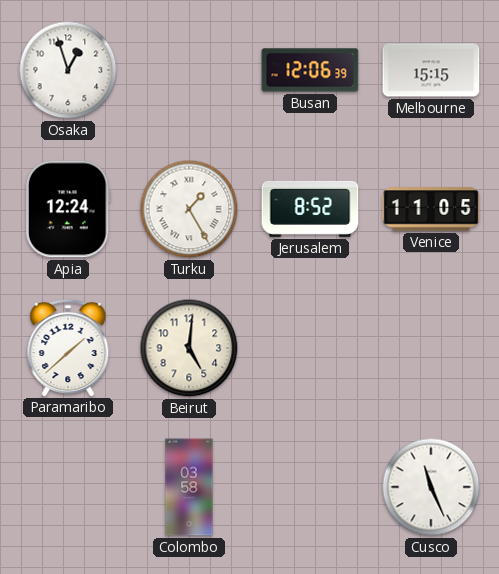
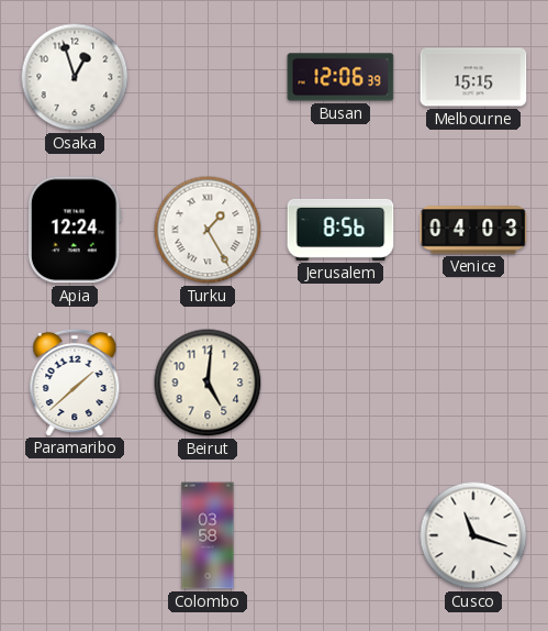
Jerusalem: 8:52 -> 8:56
Venice: 11:05 -> 04:03
Cusco: 11:26 -> 11:18
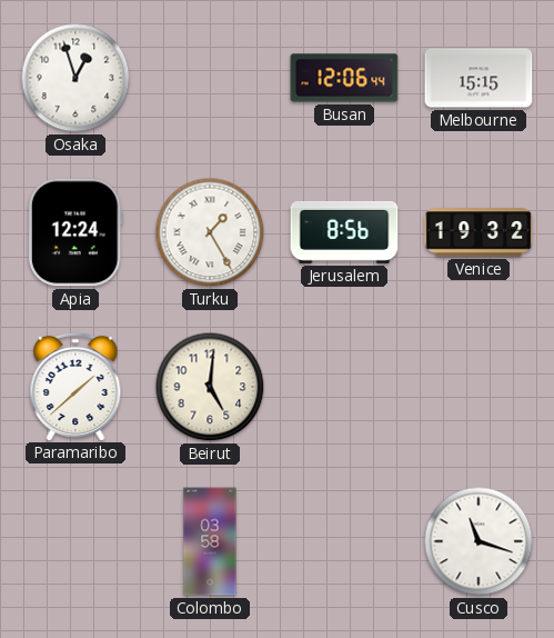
Busan: 12:06:39 -> 12:06:44
Venice: 04:03 -> 19:32
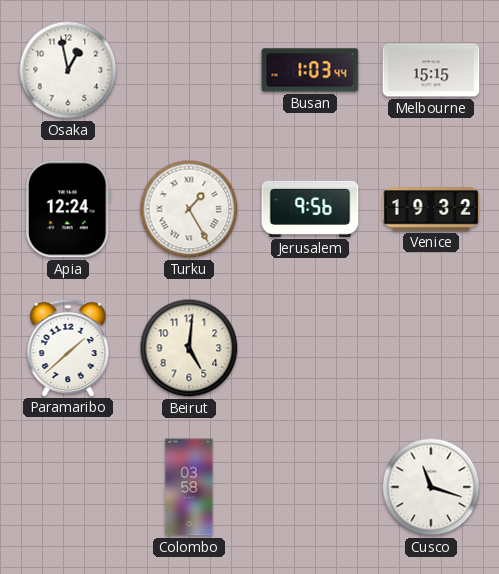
Osaka: 12:57 -> 12:58
Busan: 12:06 -> 1:03
Jerusalem: 8:56 -> 9:56
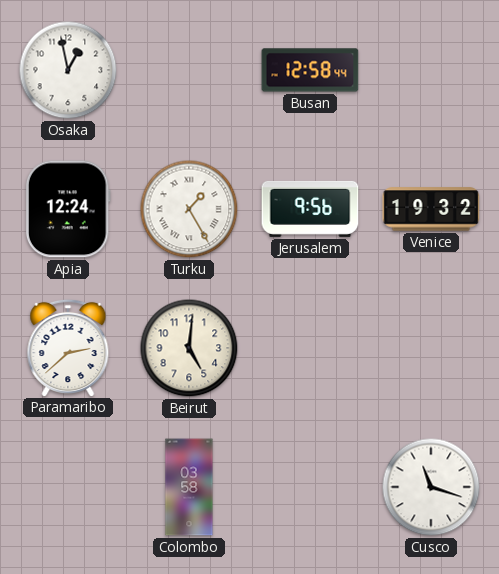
Busan: 1:03 -> 12:58
Melbourne: 15:15 -> none
Paramaribo: 1:38 -> 2:38
